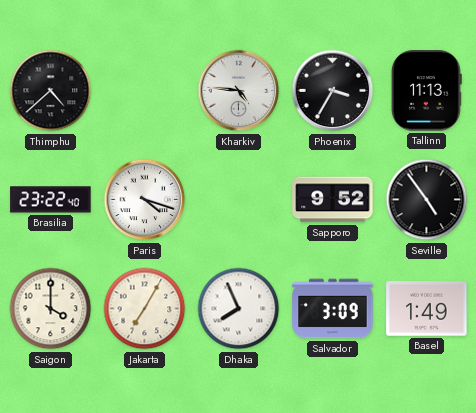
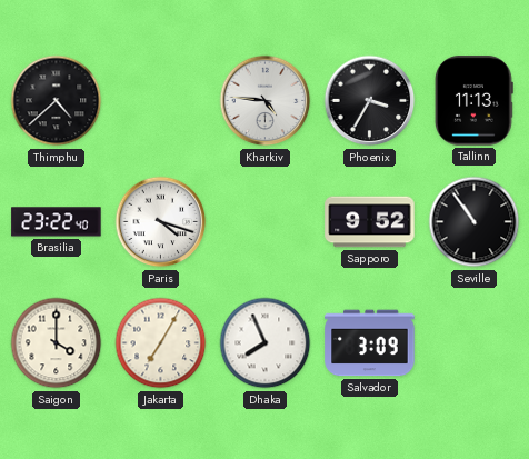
Seville: 4:54 -> 10:54
Basel: 1:49 -> none
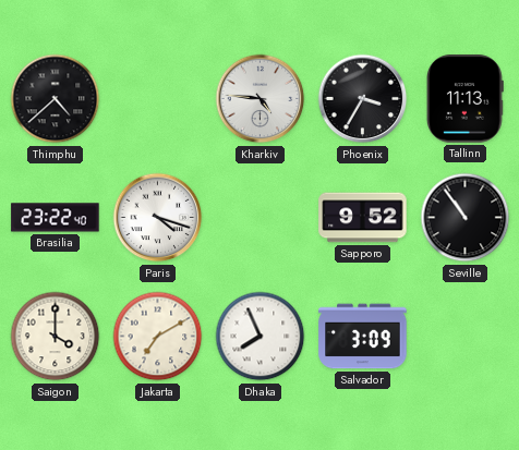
Jakarta: 7:05 -> 7:10
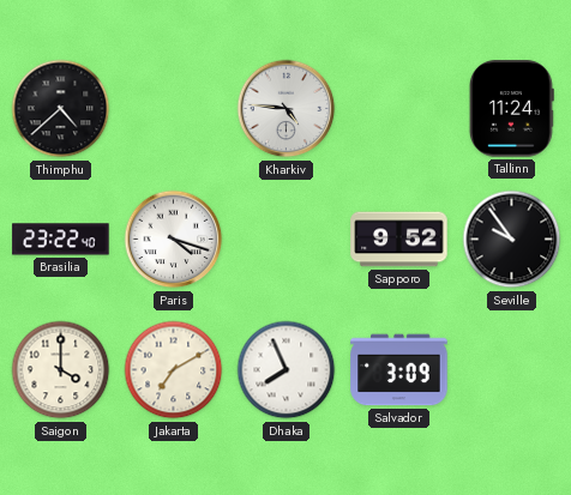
Phoenix: 3:35 -> none
Tallinn: 11:13 -> 11:24
Seville: 10:54 -> 9:54
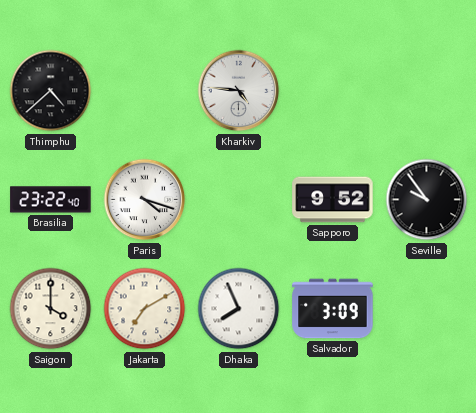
Tallinn: 11:24 -> none
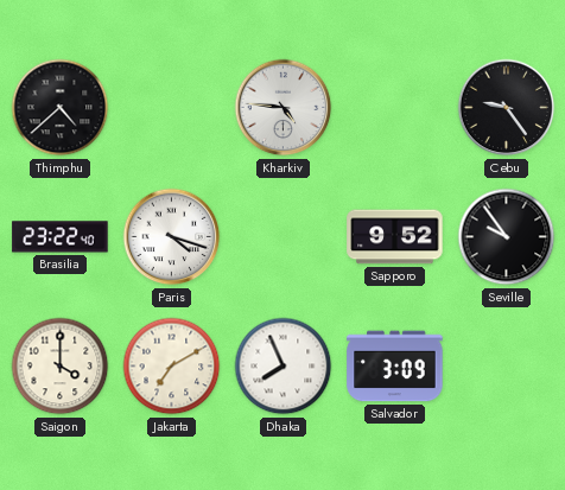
Cebu: none -> 9:24
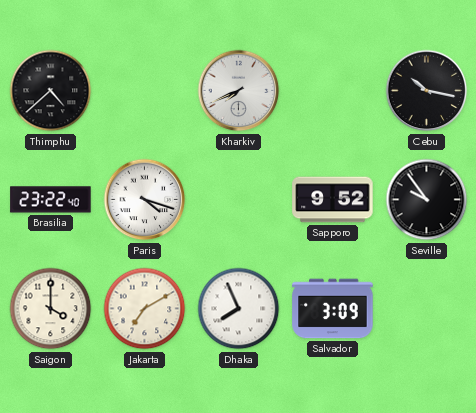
Kharkiv: 4:46 -> 7:41
Cebu: 9:24 -> 10:17
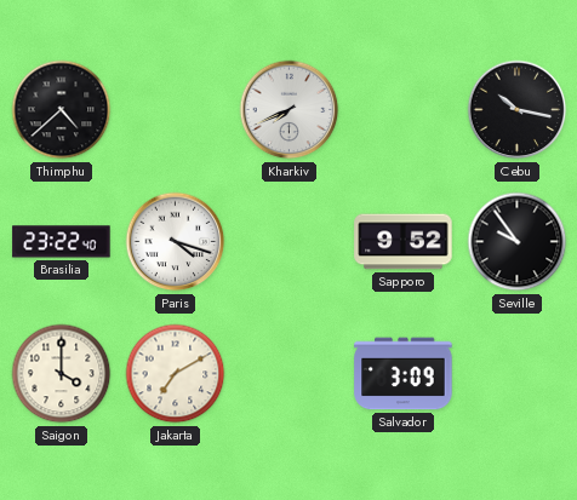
Dhaka: 7:56 -> none
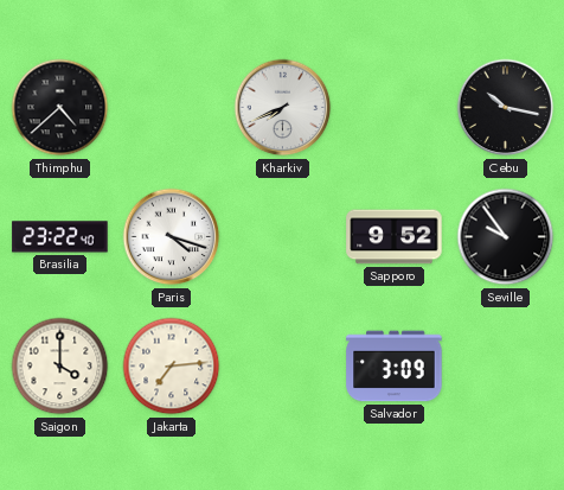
Jakarta: 7:10 -> 7:14
